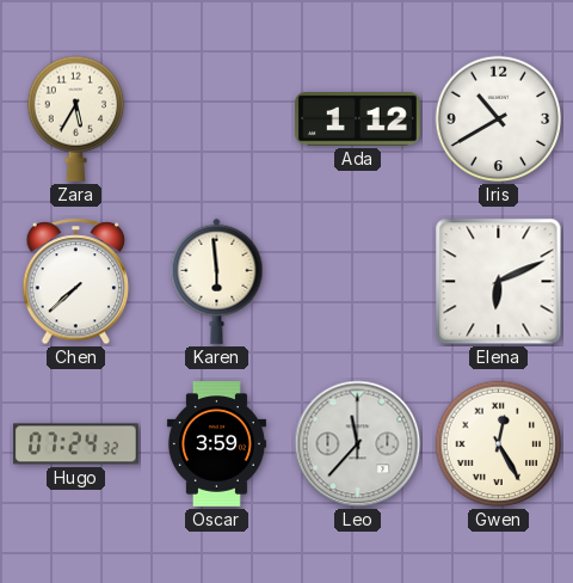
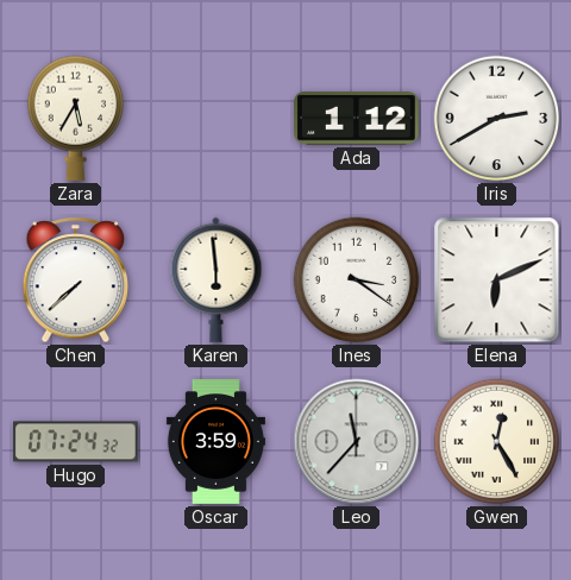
Iris: 10:40 -> 2:40
Ines: none -> 3:21
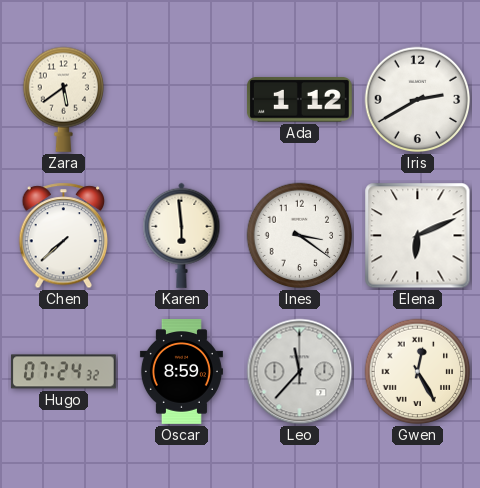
Zara: 5:35 -> 5:39
Oscar: 3:59 -> 8:59
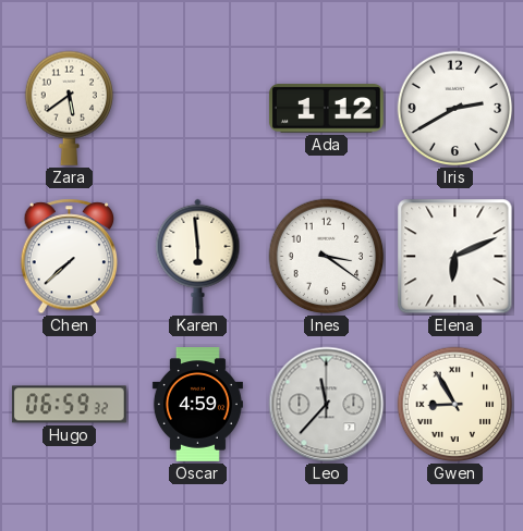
Hugo: 07:24 -> 06:59
Oscar: 8:59 -> 4:59
Gwen: 12:25 -> 8:55
